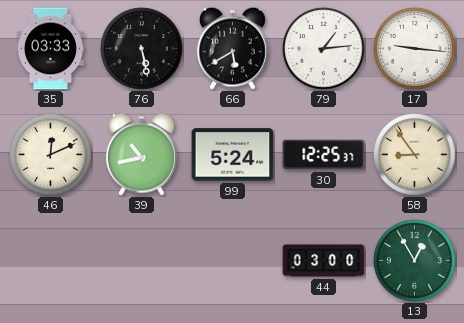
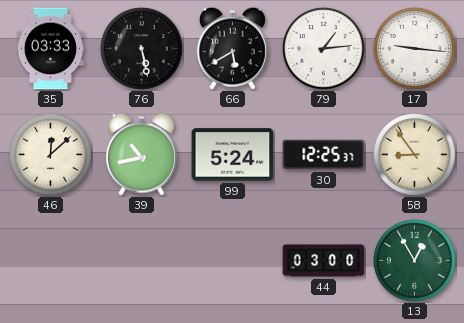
46: 12:11 -> 12:08
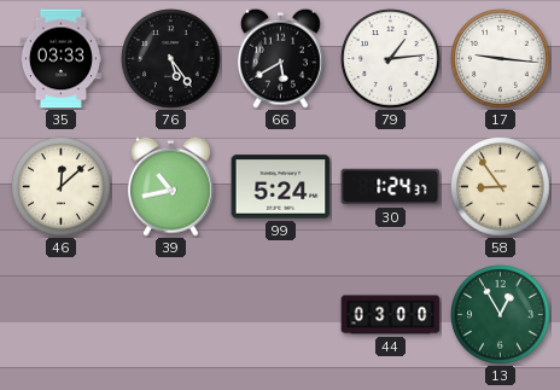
76: 5:28 -> 5:24
30: 12:25 -> 1:24
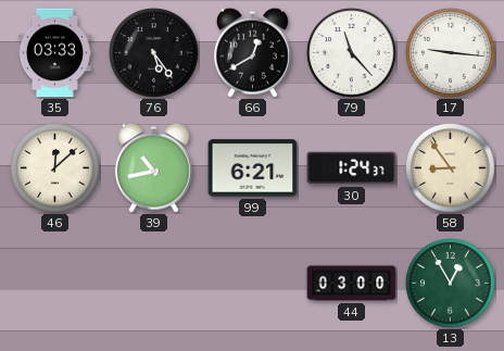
66: 5:40 -> 12:40
79: 1:14 -> 11:23
99: 5:24 -> 6:21
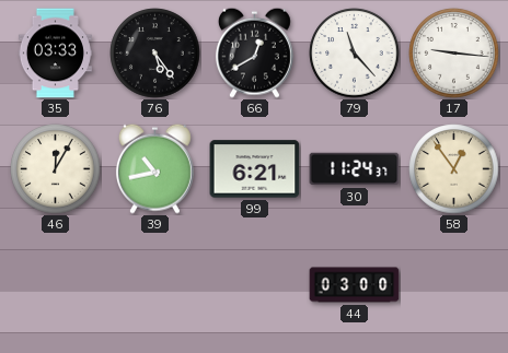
46: 12:08 -> 12:05
30: 1:24 -> 11:24
58: 8:54 -> 12:54
13: 12:55 -> none
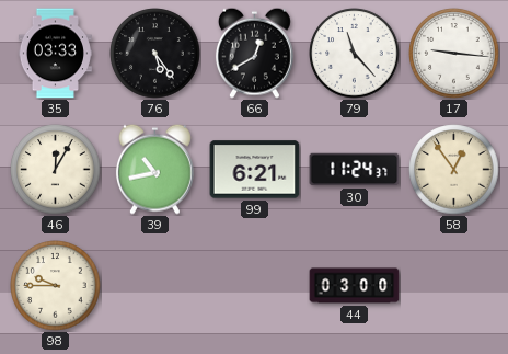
98: none -> 9:45
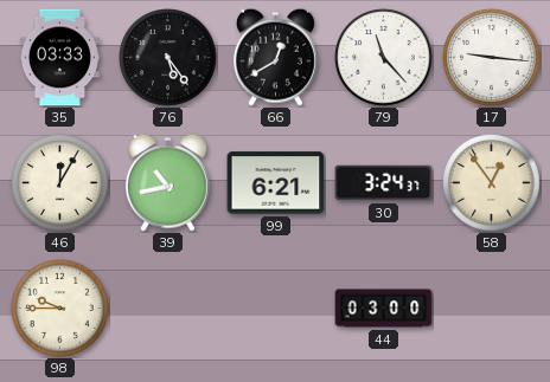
30: 11:24 -> 3:24
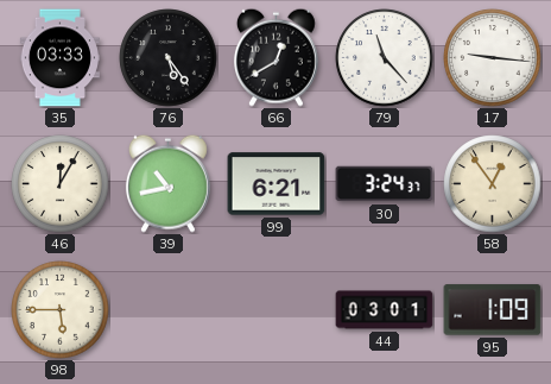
98: 9:45 -> 5:45
44: 03:00 -> 03:01
95: none -> 1:09
